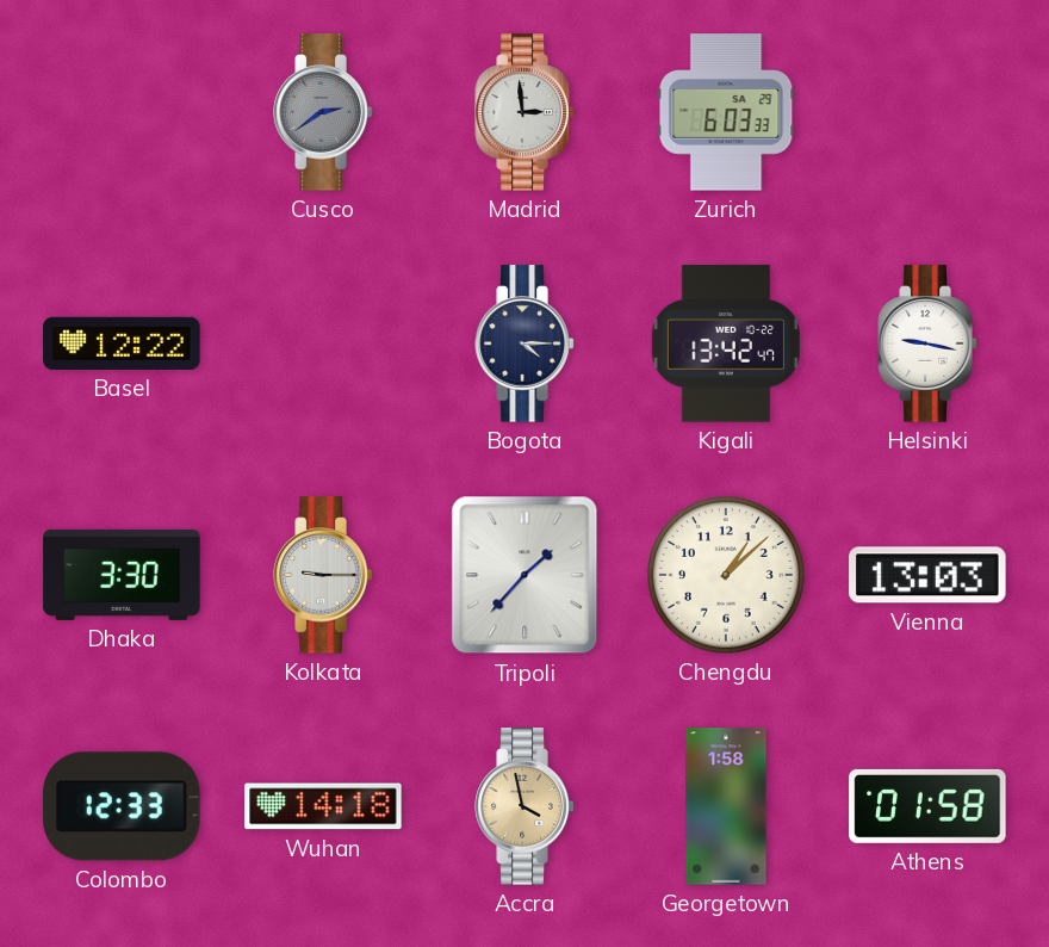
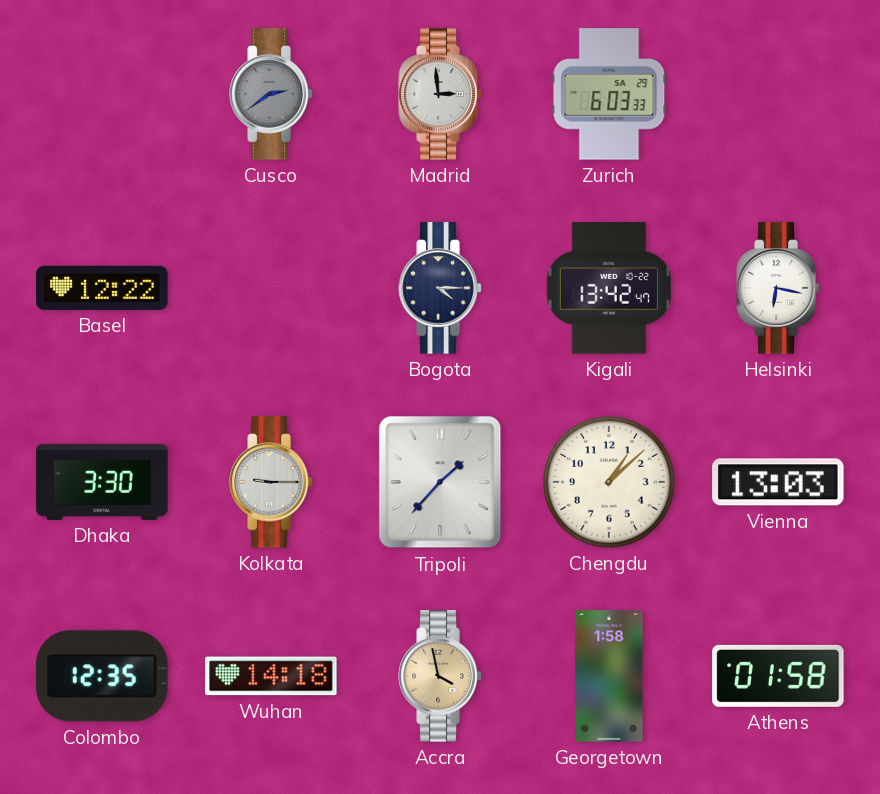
Helsinki: 9:17 -> 6:17
Colombo: 12:33 -> 12:35
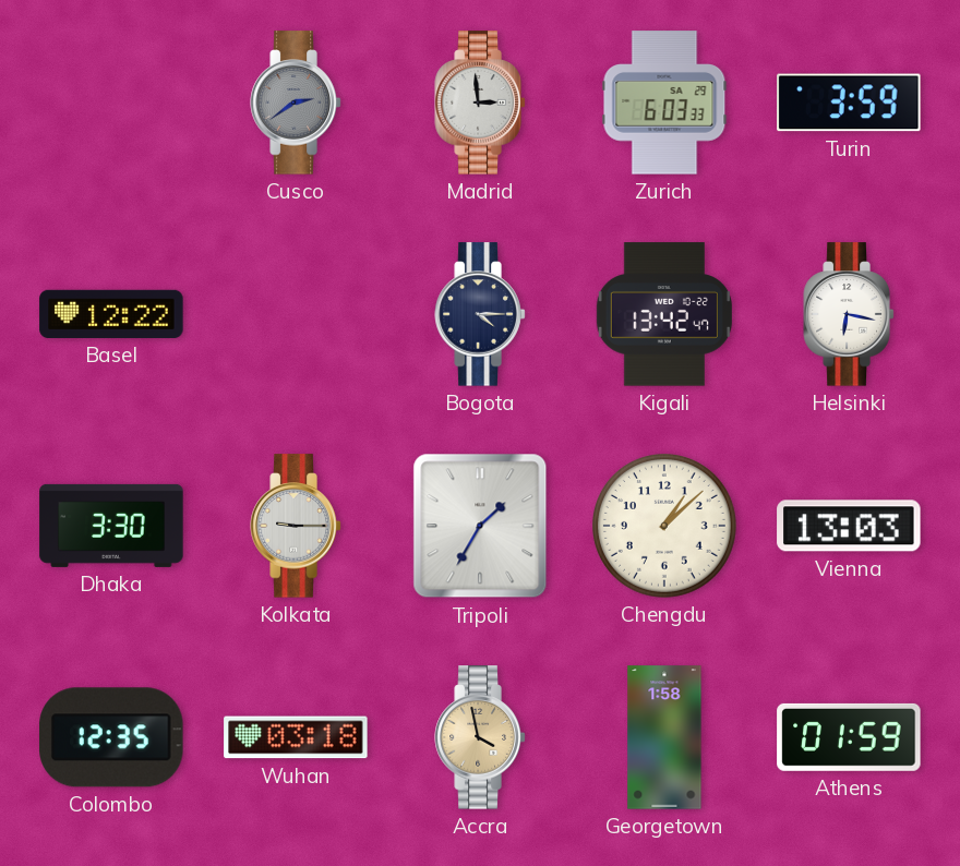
Turin: none -> 3:59
Tripoli: 1:37 -> 1:35
Wuhan: 14:18 -> 03:18
Athens: 01:58 -> 01:59
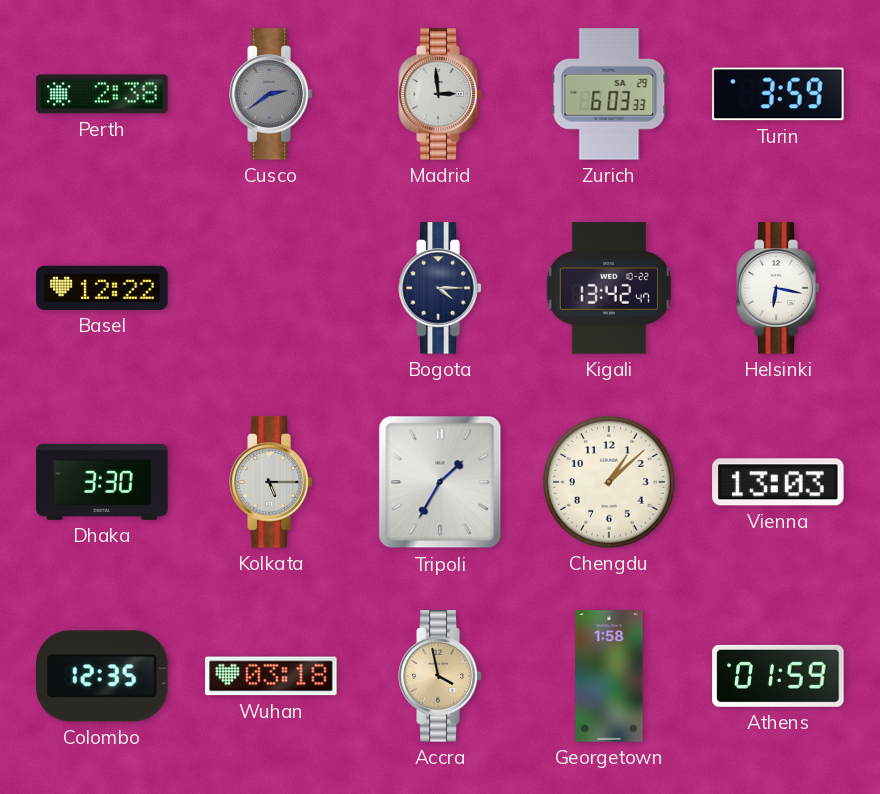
Perth: none -> 2:38
Kolkata: 9:15 -> 5:15
